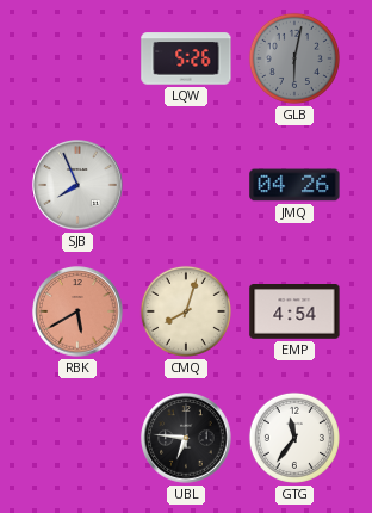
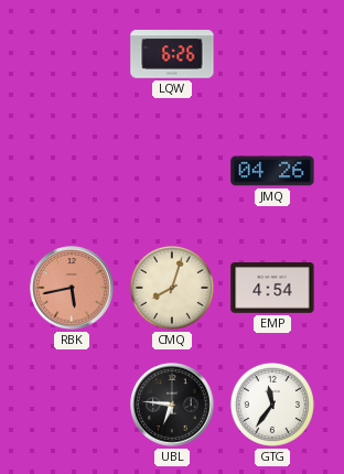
LQW: 5:26 -> 6:26
GLB: 6:02 -> none
SJB: 7:56 -> none
RBK: 5:40 -> 5:43
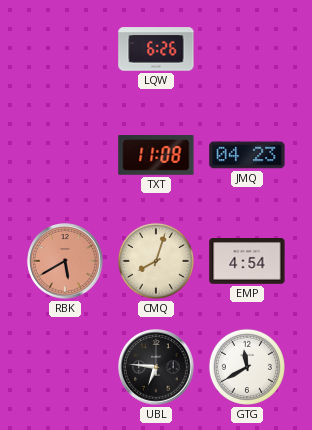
TXT: none -> 11:08
JMQ: 04:26 -> 04:23
RBK: 5:43 -> 5:40
GTG: 11:36 -> 11:40
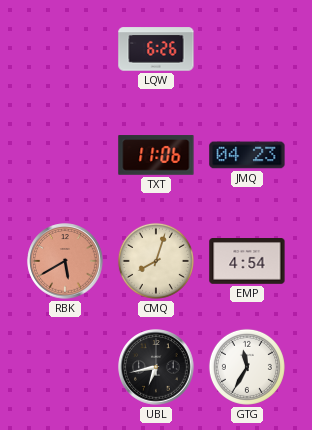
TXT: 11:08 -> 11:06
UBL: 6:46 -> 6:43
GTG: 11:40 -> 11:35
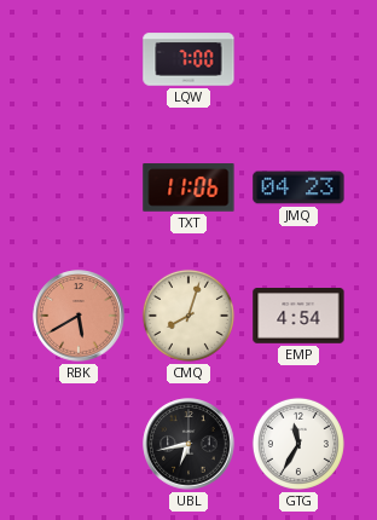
LQW: 6:26 -> 7:00
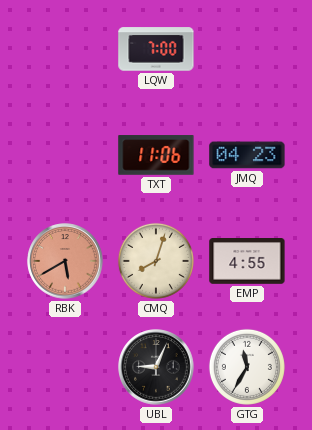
EMP: 4:54 -> 4:55
UBL: 6:43 -> 9:04
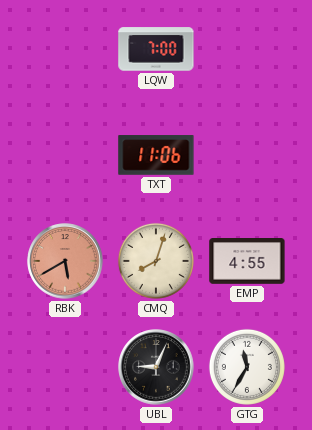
JMQ: 04:23 -> none
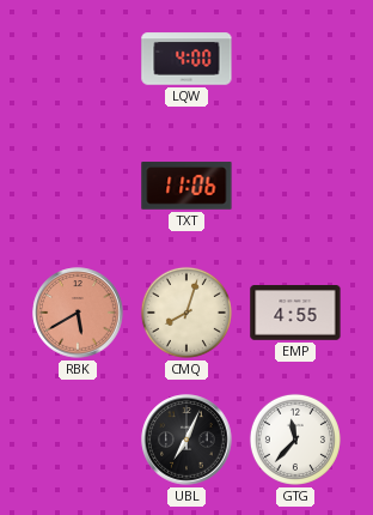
LQW: 7:00 -> 4:00
UBL: 9:04 -> 7:04
GTG: 11:35 -> 11:37
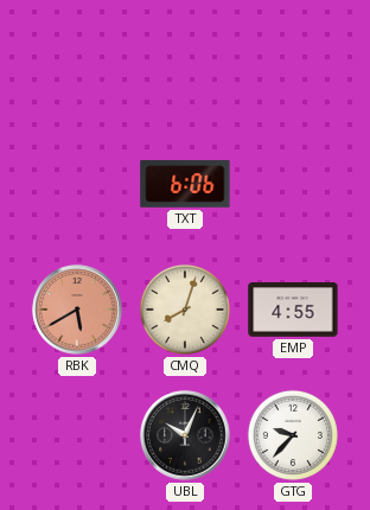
LQW: 4:00 -> none
TXT: 11:06 -> 6:06
UBL: 7:04 -> 10:04
GTG: 11:37 -> 9:37
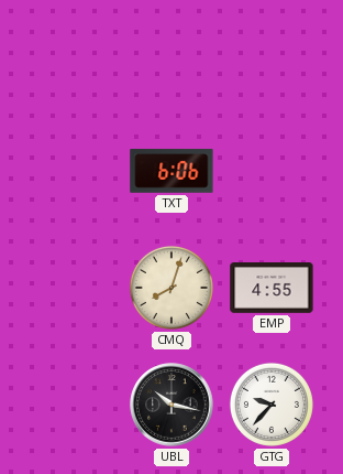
RBK: 5:40 -> none
UBL: 10:04 -> 10:17
